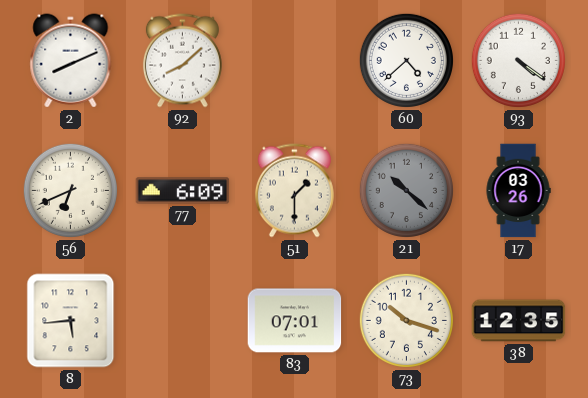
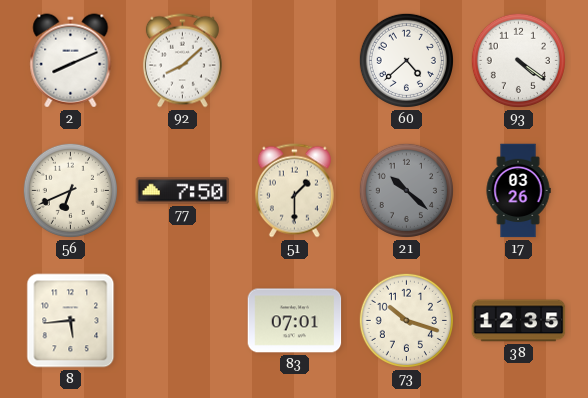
77: 6:09 -> 7:50
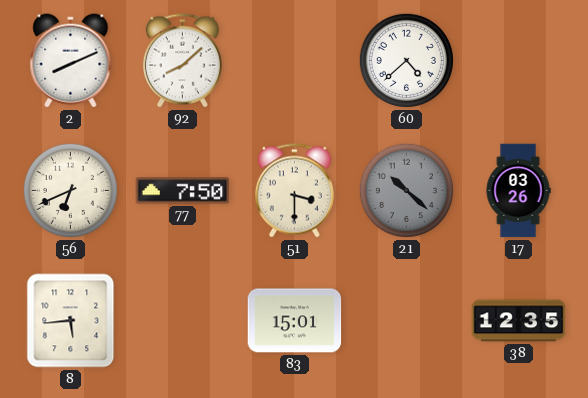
93: 4:21 -> none
51: 1:30 -> 3:30
83: 07:01 -> 15:01
73: 10:18 -> none
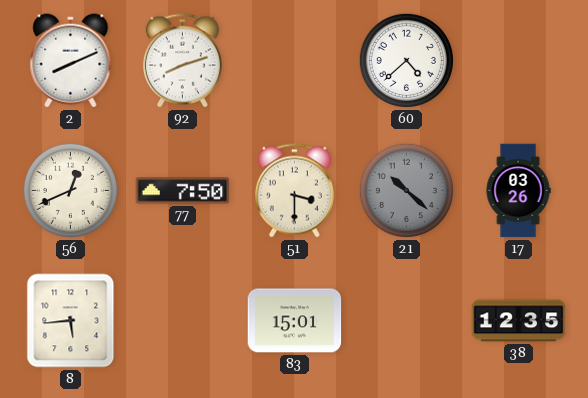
92: 8:08 -> 8:12
56: 6:41 -> 12:41
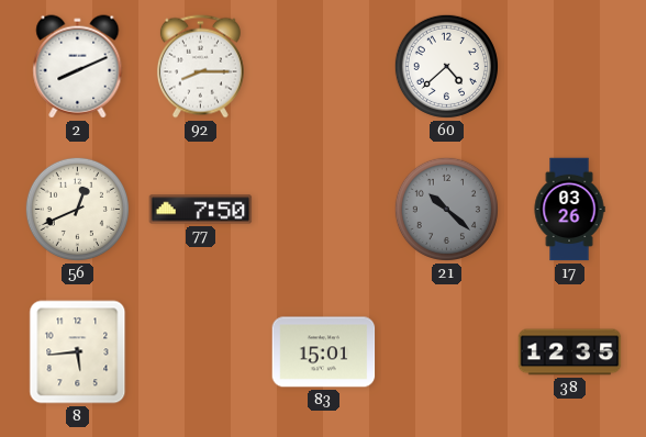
92: 8:12 -> 8:15
51: 3:30 -> none
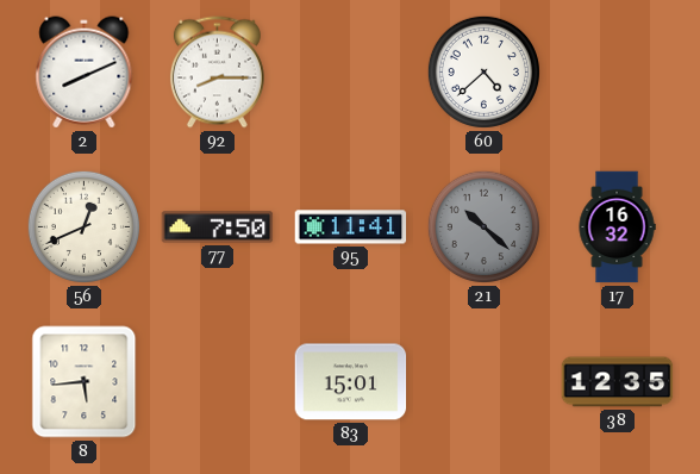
95: none -> 11:41
17: 03:26 -> 16:32
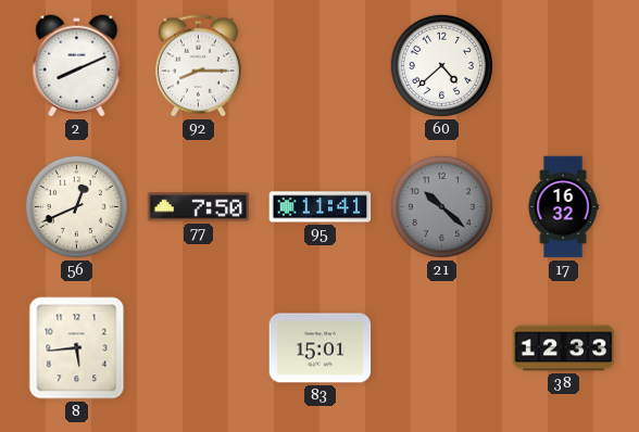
38: 12:35 -> 12:33
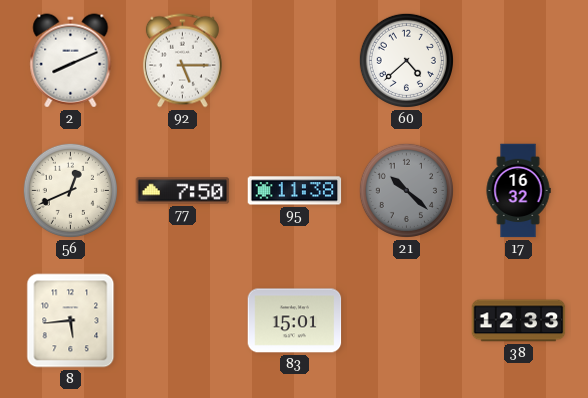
92: 8:15 -> 5:15
95: 11:41 -> 11:38
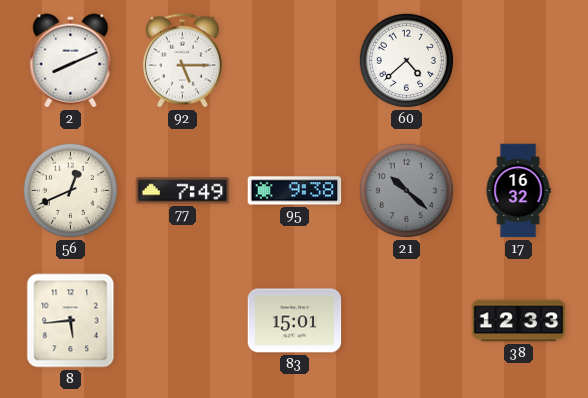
77: 7:50 -> 7:49
95: 11:38 -> 9:38
